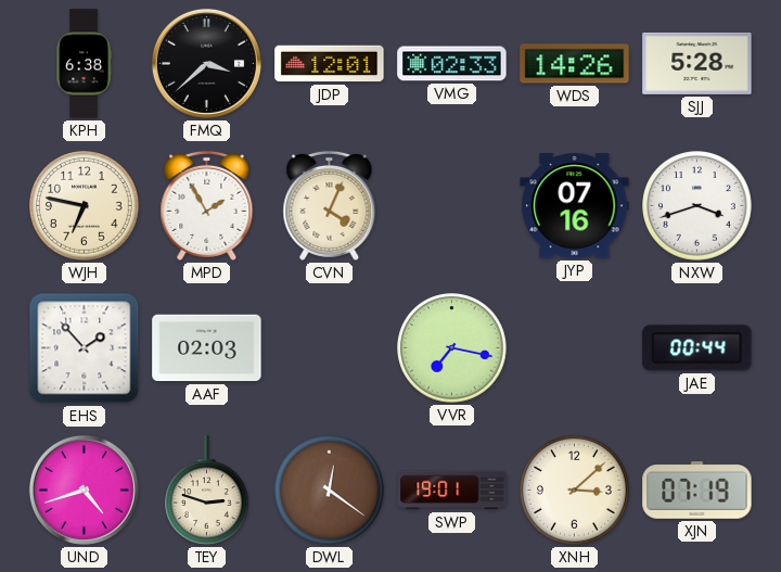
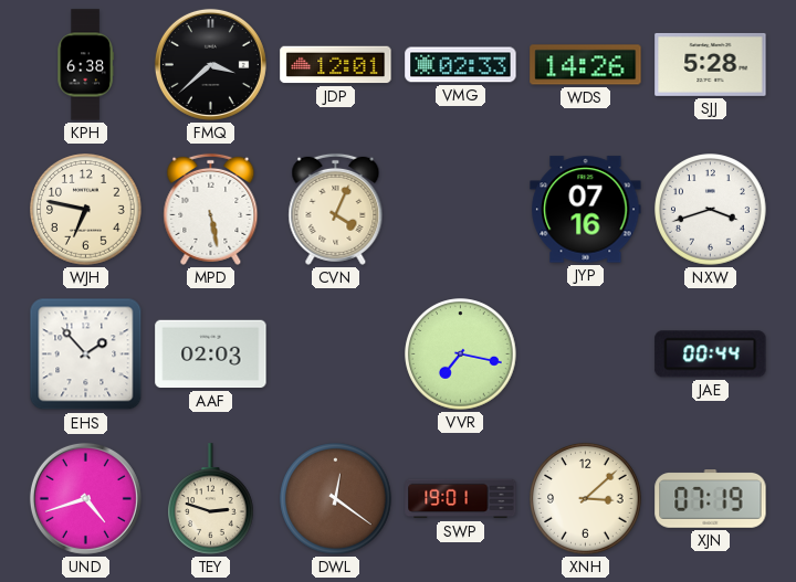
MPD: 1:55 -> 5:28
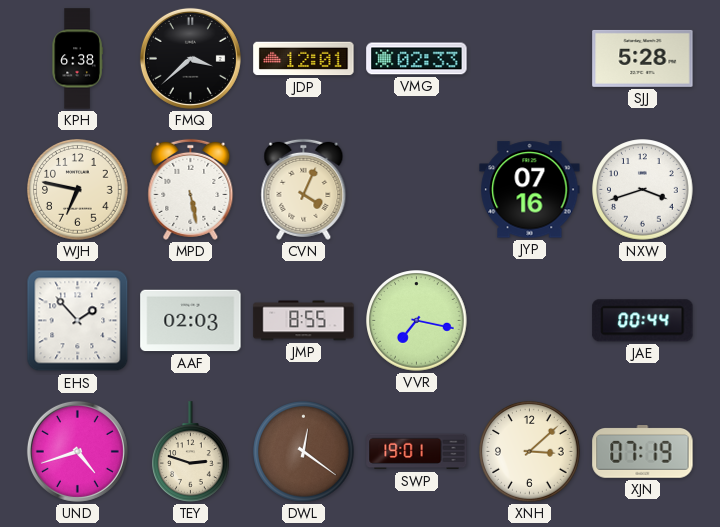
WDS: 14:26 -> none
JMP: none -> 8:55
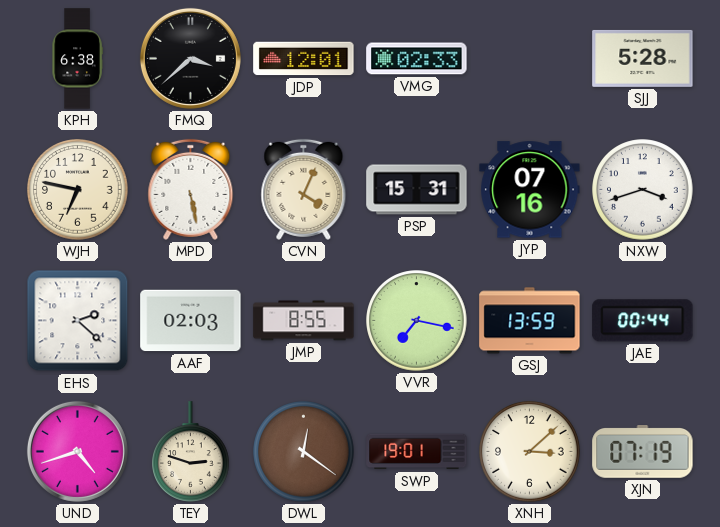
PSP: none -> 15:31
EHS: 1:53 -> 2:22
GSJ: none -> 13:59
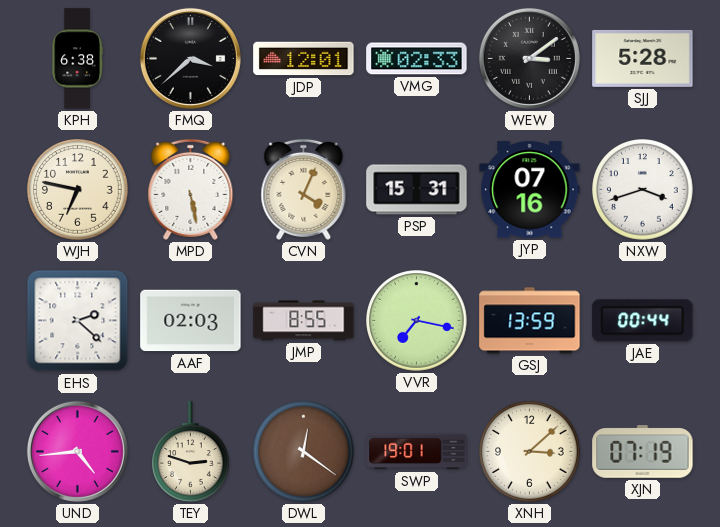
WEW: none -> 3:09
UND: 4:42 -> 4:44
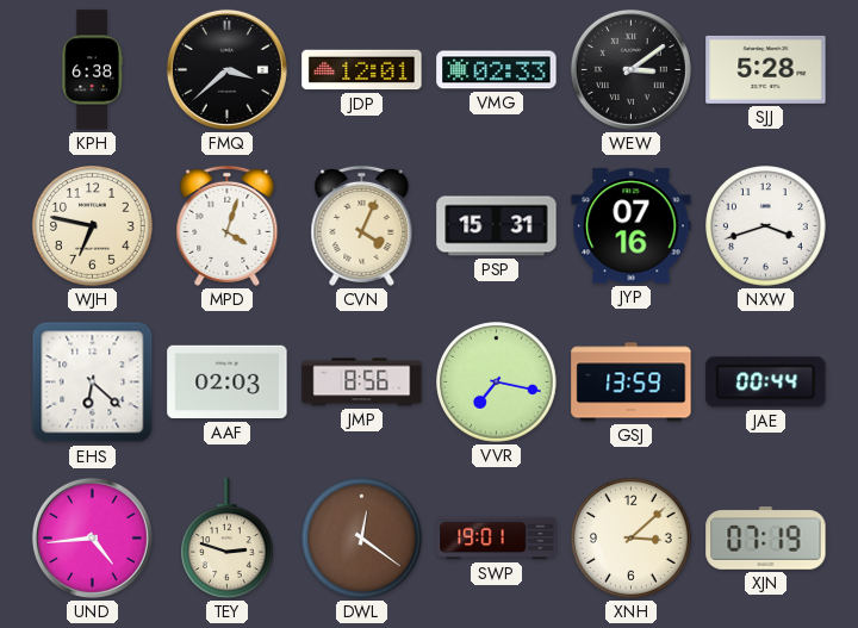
MPD: 5:28 -> 4:03
EHS: 2:22 -> 6:22
JMP: 8:55 -> 8:56
